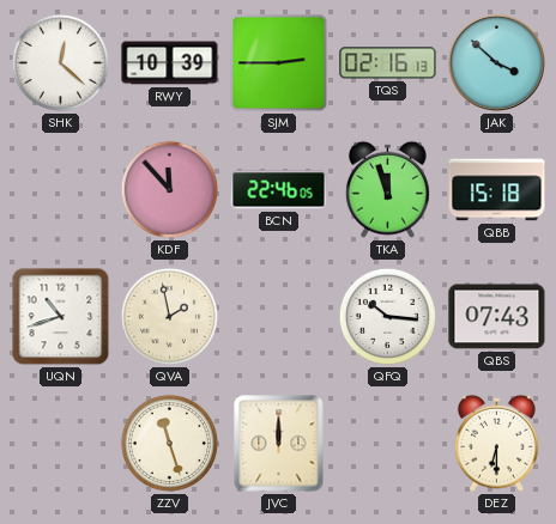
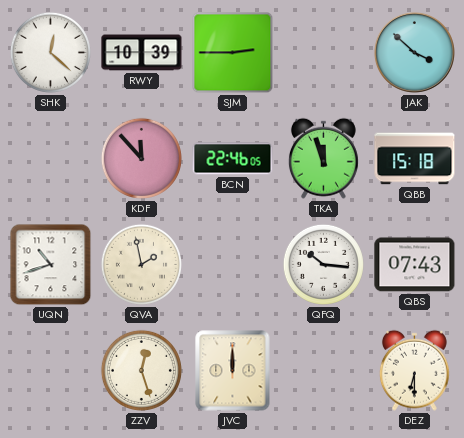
TQS: 02:16 -> none
ZZV: 11:27 -> 12:27
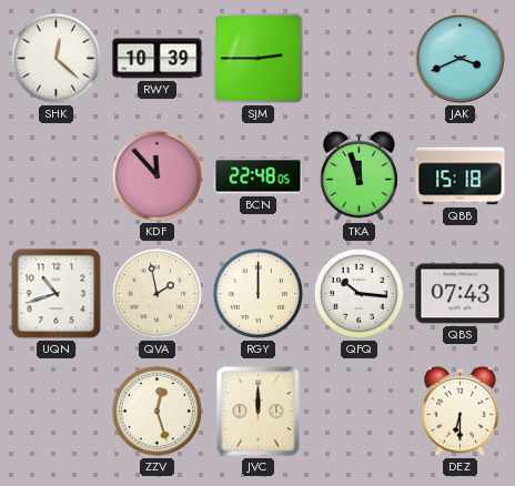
JAK: 3:52 -> 3:41
BCN: 22:46 -> 22:48
RGY: none -> 12:00
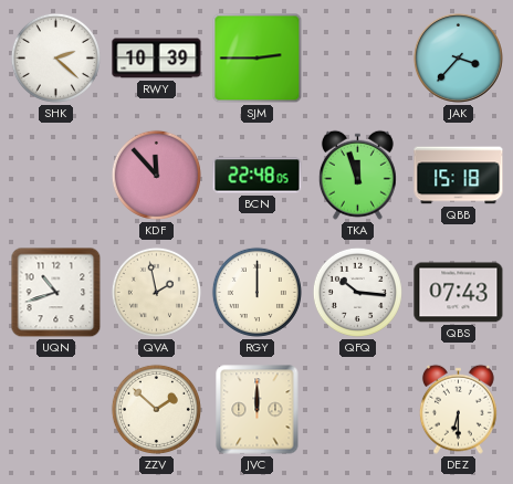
SHK: 12:22 -> 2:22
JAK: 3:41 -> 3:37
ZZV: 12:27 -> 1:52
